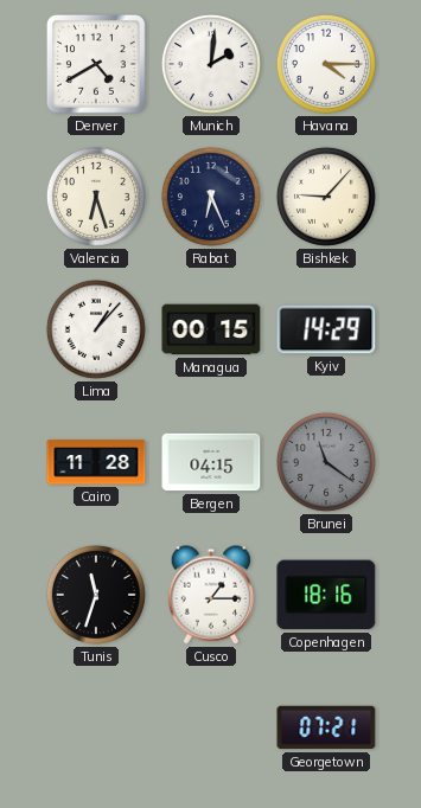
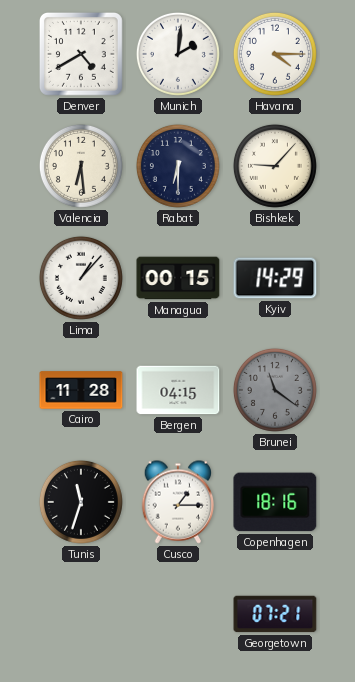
Valencia: 6:27 -> 6:29
Rabat: 6:26 -> 6:30
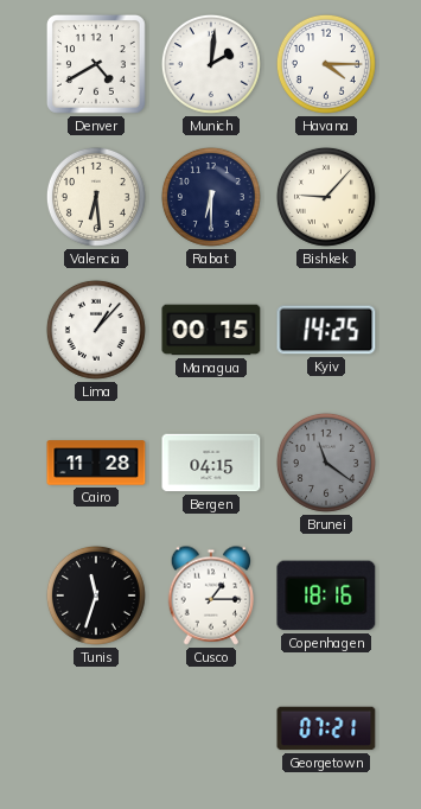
Kyiv: 14:29 -> 14:25
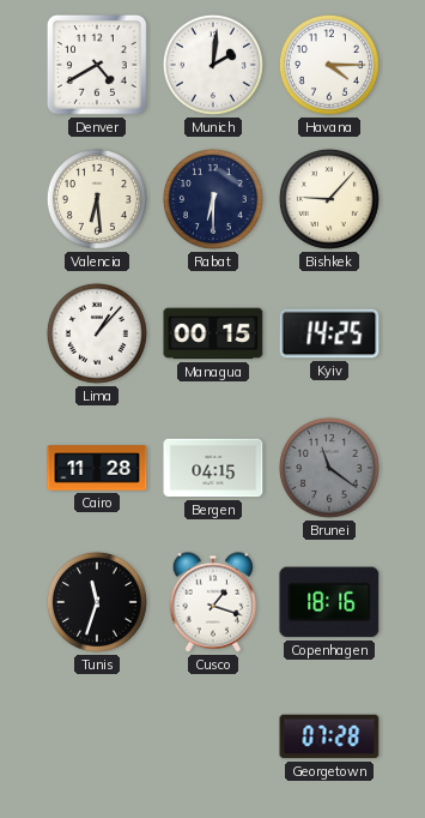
Cusco: 1:15 -> 1:18
Georgetown: 07:21 -> 07:28
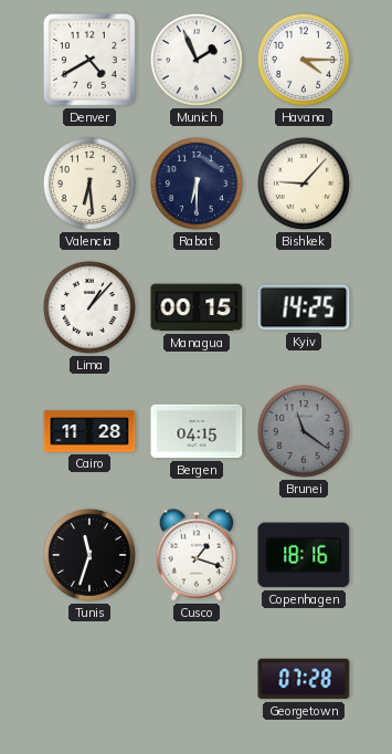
Munich: 2:01 -> 1:56
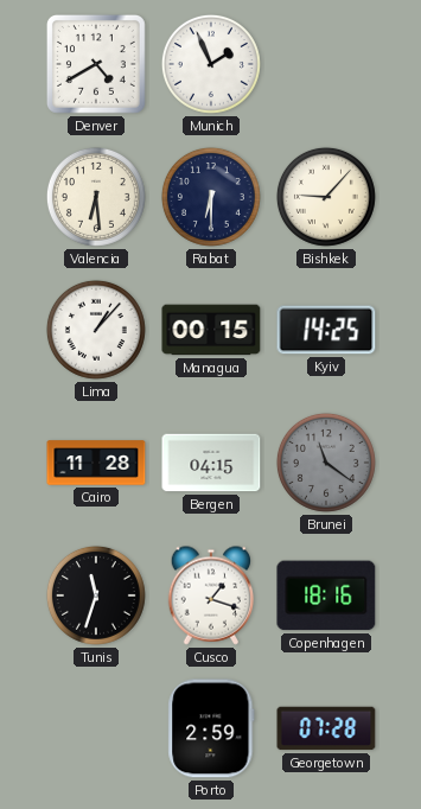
Havana: 4:15 -> none
Porto: none -> 2:59
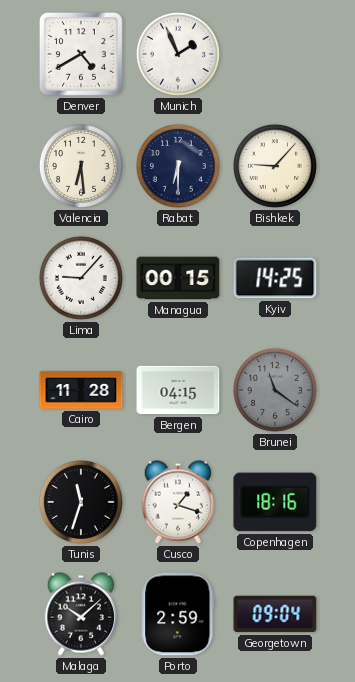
Lima: 1:07 -> 9:07
Malaga: none -> 10:08
Georgetown: 07:28 -> 09:04
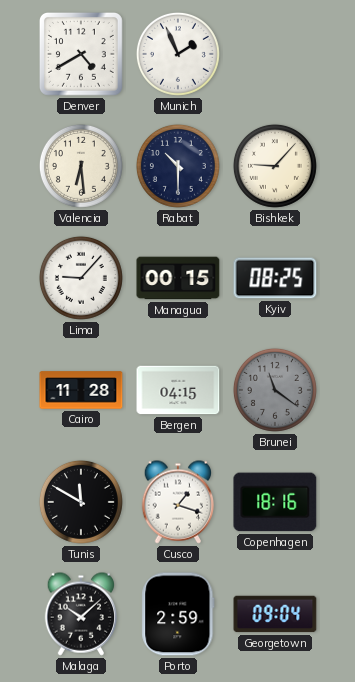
Rabat: 6:30 -> 10:30
Kyiv: 14:25 -> 08:25
Tunis: 11:33 -> 11:50
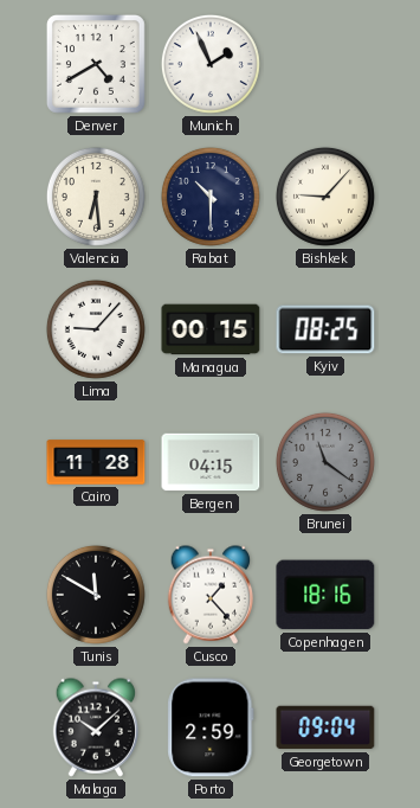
Cusco: 1:18 -> 1:23
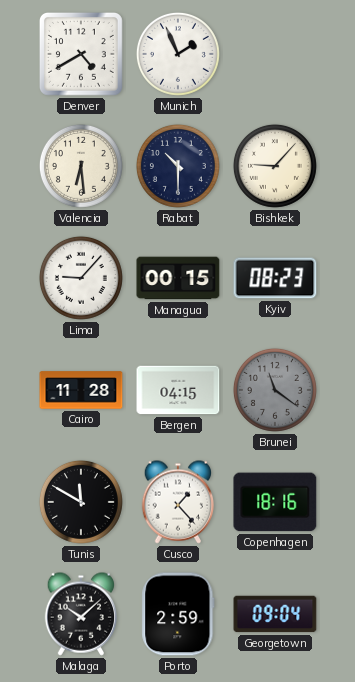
Kyiv: 08:25 -> 08:23
